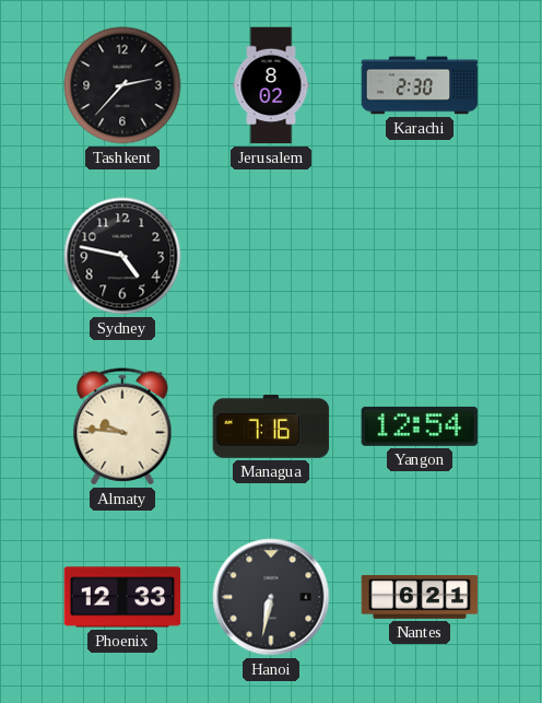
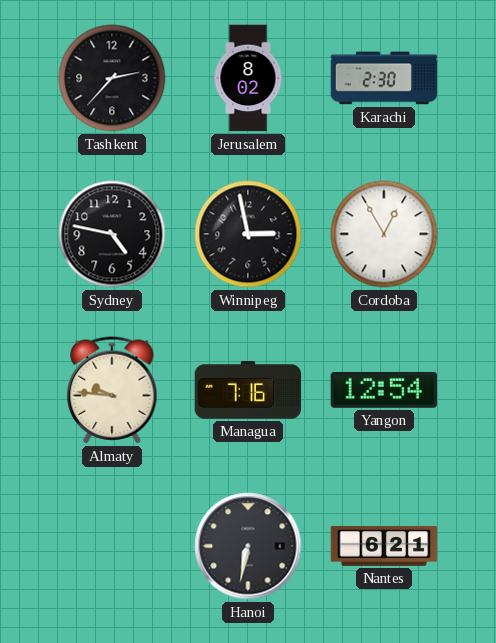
Winnipeg: none -> 2:58
Cordoba: none -> 12:55
Phoenix: 12:33 -> none
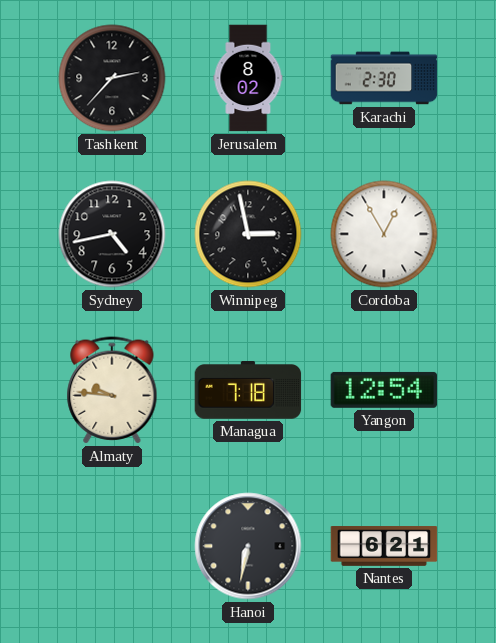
Sydney: 4:47 -> 4:43
Managua: 7:16 -> 7:18
